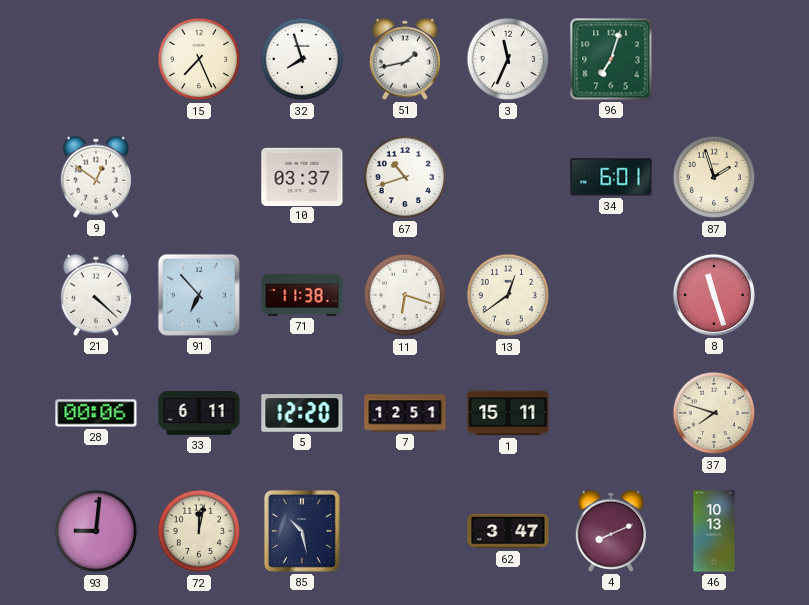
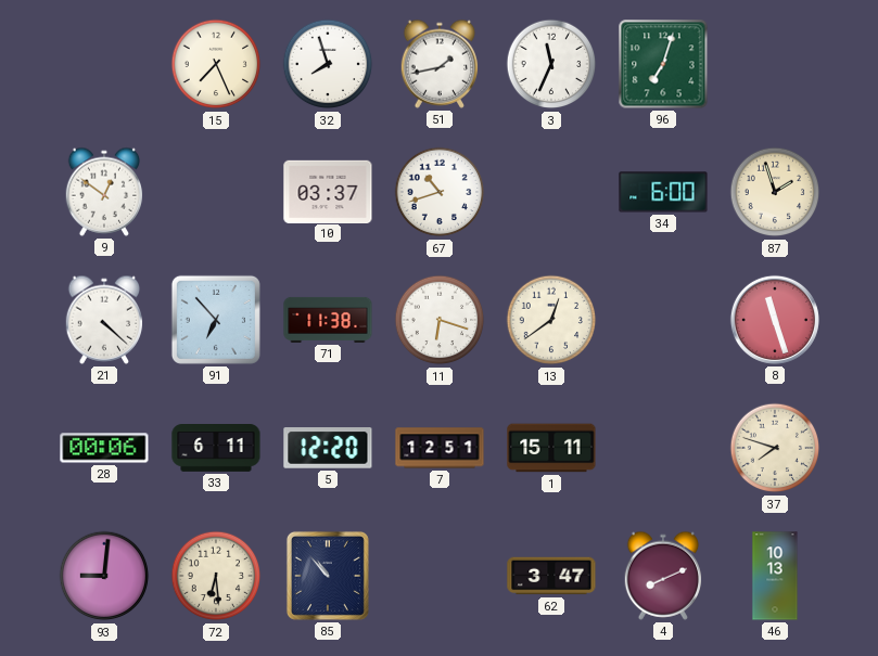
34: 6:01 -> 6:00
72: 12:02 -> 6:29
85: 10:28 -> 10:53
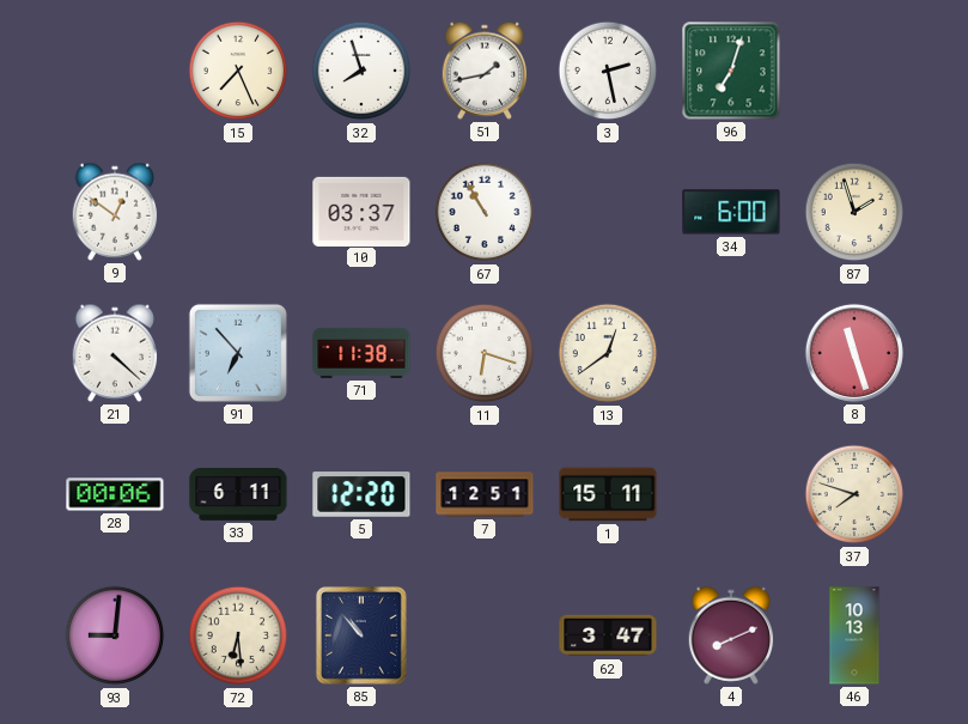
3: 11:34 -> 2:28
67: 10:42 -> 10:55
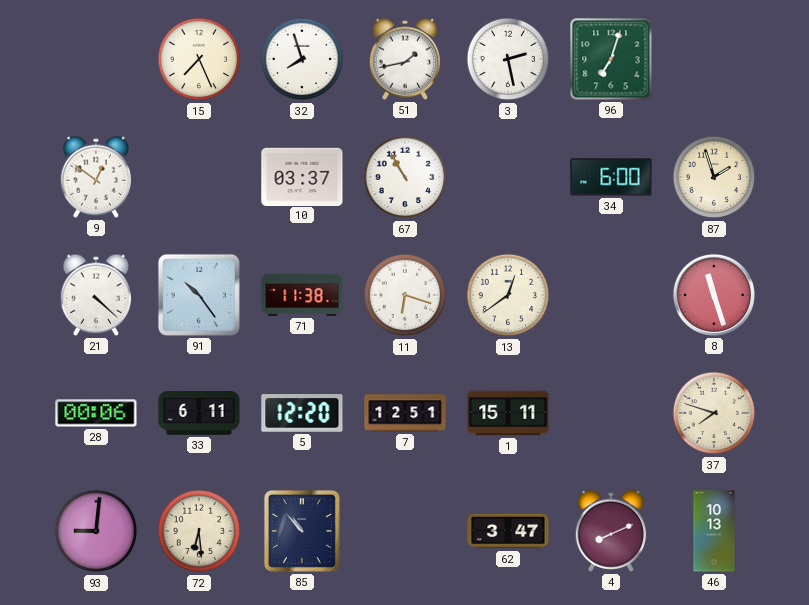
91: 6:53 -> 10:24
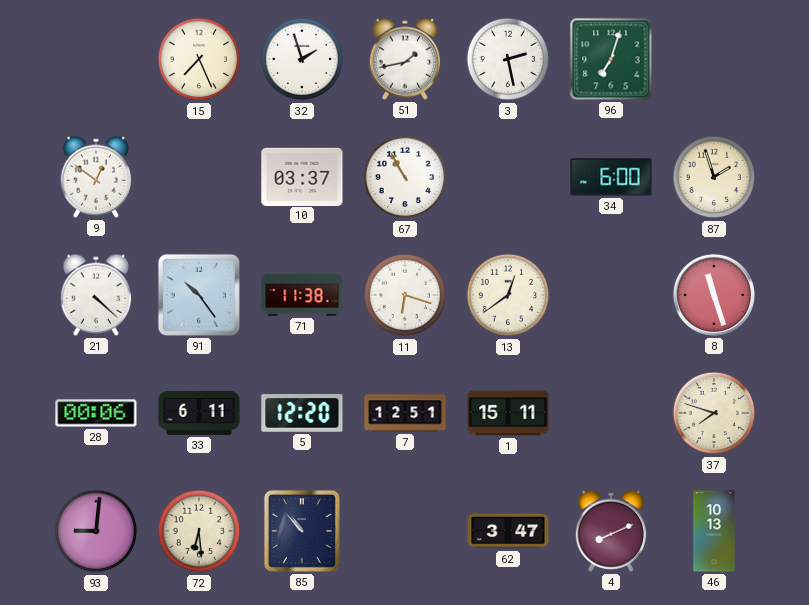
32: 7:57 -> 1:57
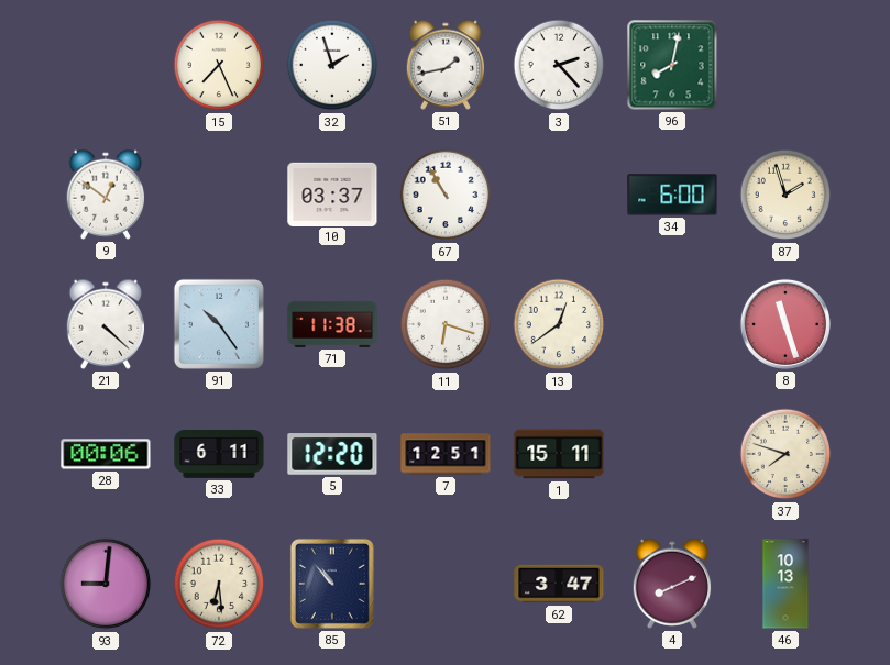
3: 2:28 -> 2:23
96: 7:03 -> 8:02
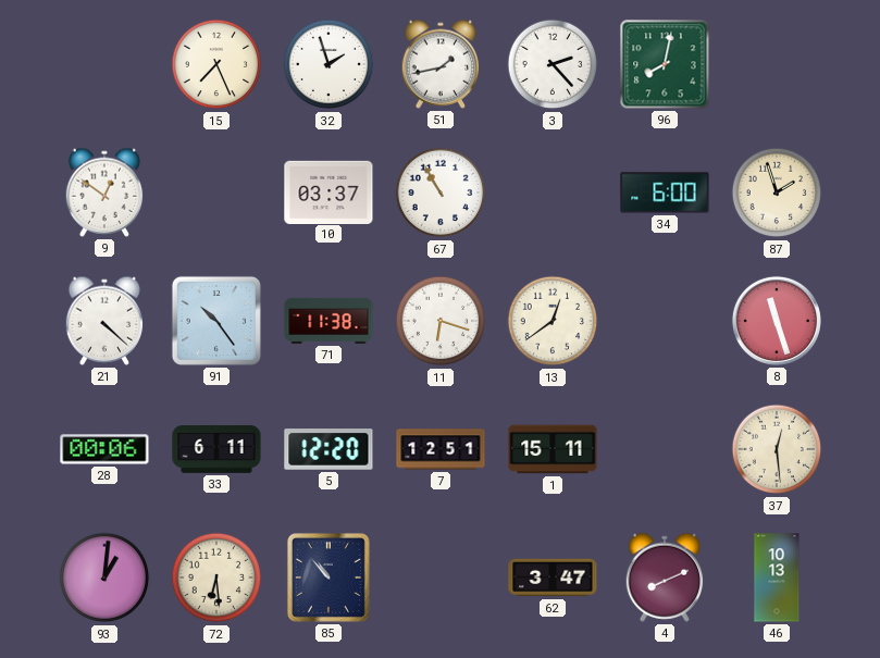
37: 7:48 -> 12:29
93: 9:01 -> 1:01
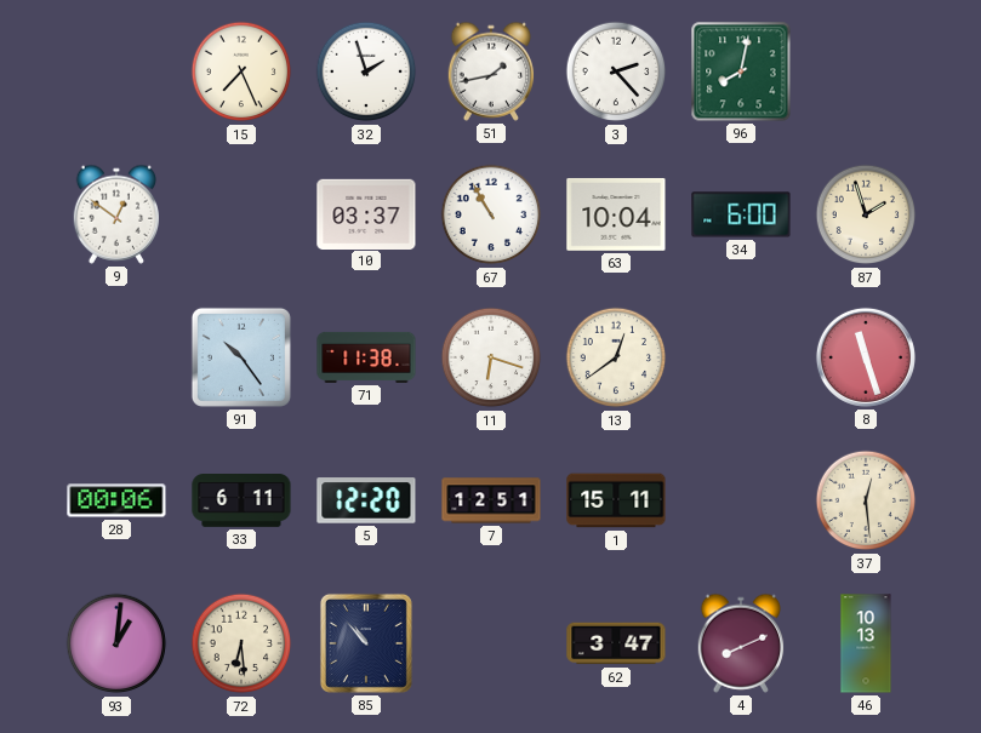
63: none -> 10:04
21: 4:22 -> none
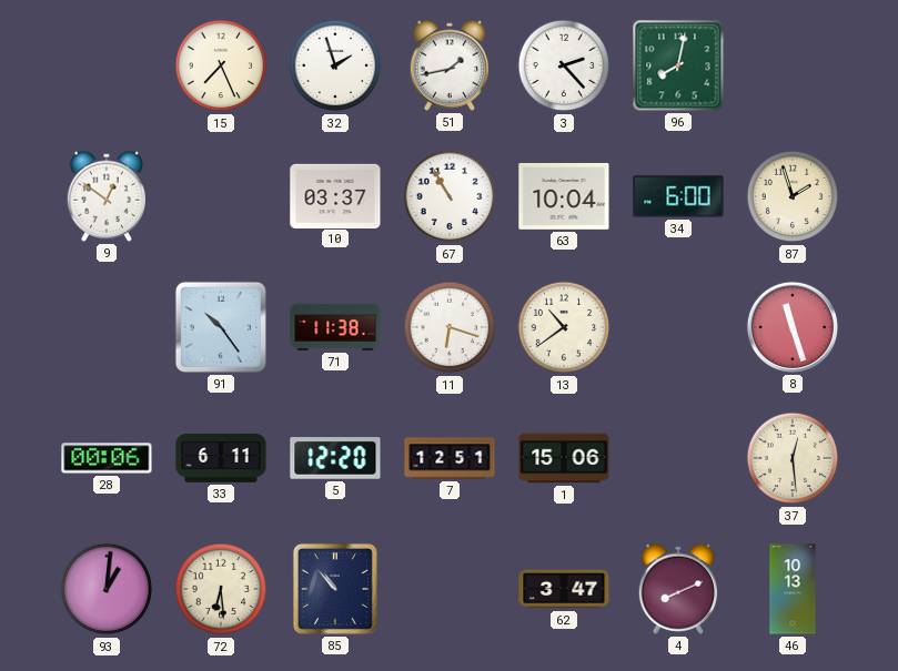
13: 12:39 -> 10:39
1: 15:11 -> 15:06
